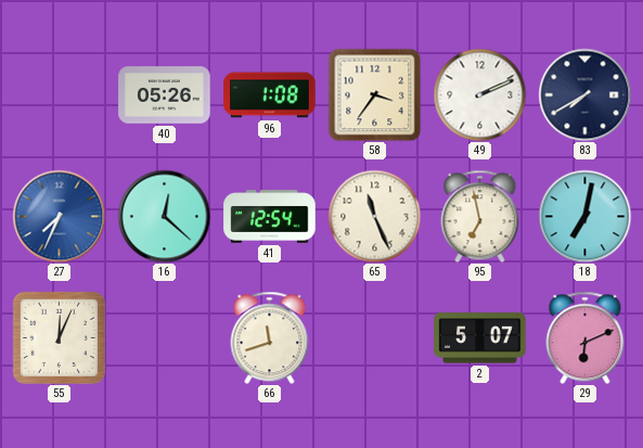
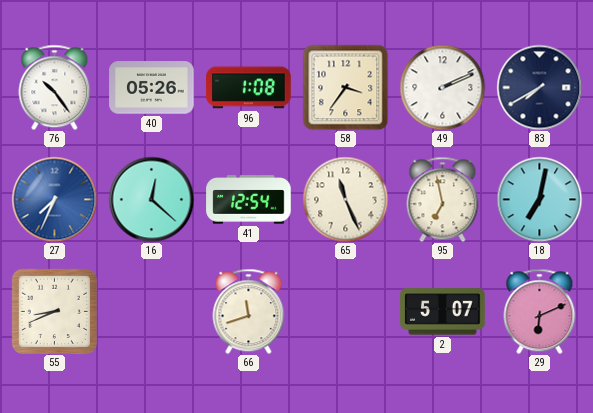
76: none -> 10:24
55: 12:04 -> 8:41
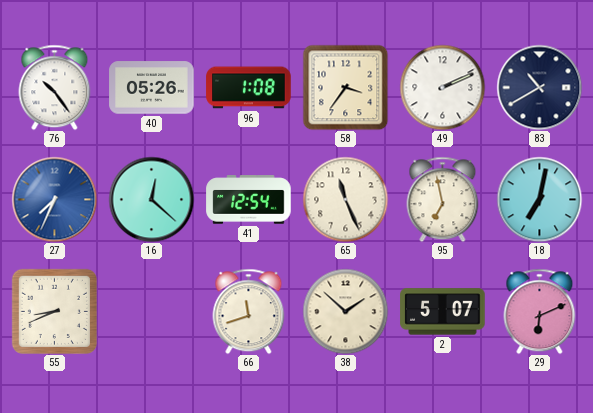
83: 7:40 -> 10:40
38: none -> 1:52
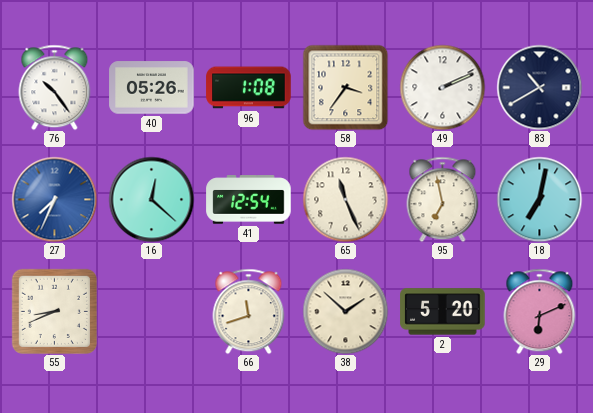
2: 5:07 -> 5:20
